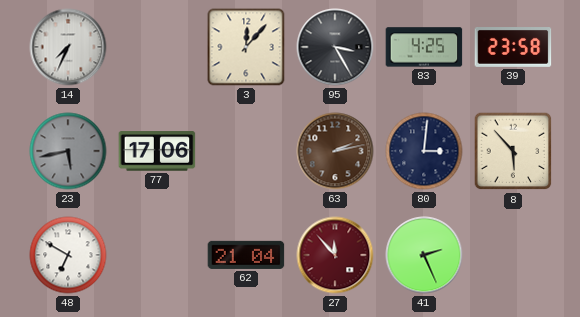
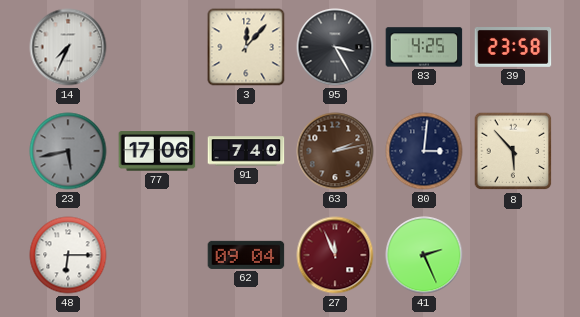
91: none -> 7:40
48: 6:50 -> 6:15
62: 21:04 -> 09:04
27: 11:53 -> 11:56
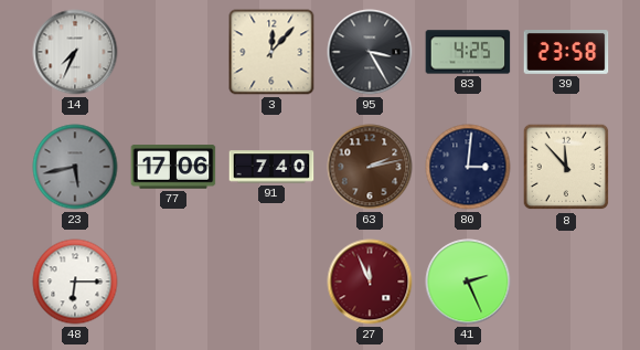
8: 5:53 -> 11:53
62: 09:04 -> none
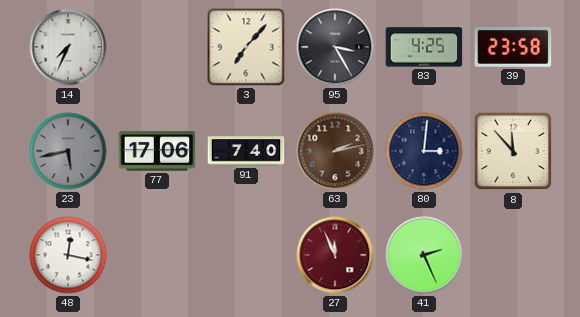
3: 12:07 -> 7:07
48: 6:15 -> 12:17
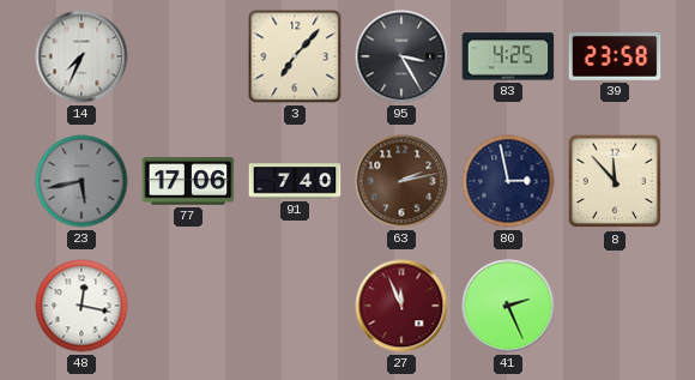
80: 3:01 -> 2:58
